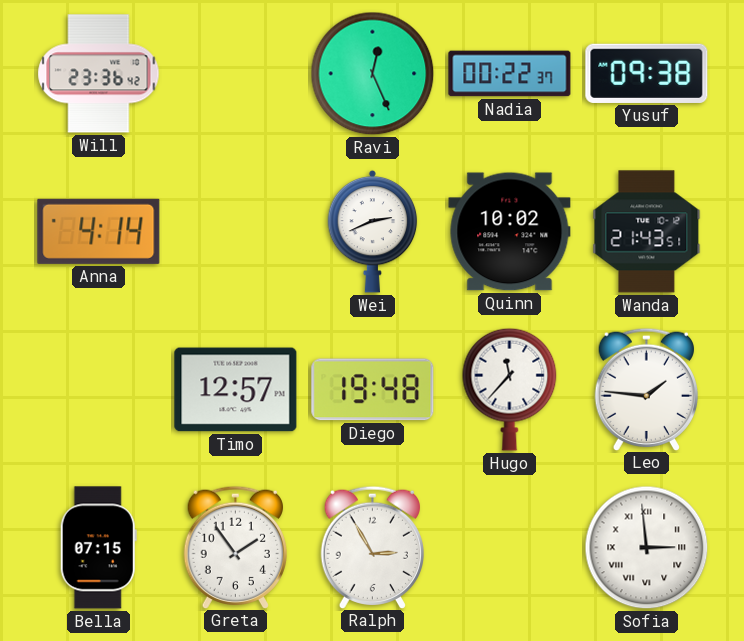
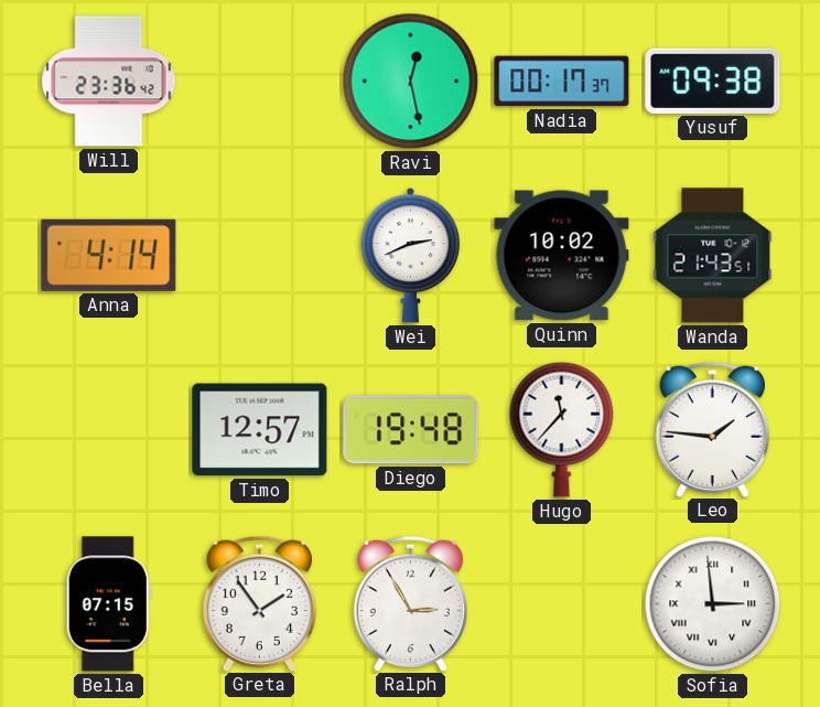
Ravi: 12:26 -> 12:28
Nadia: 00:22 -> 00:17
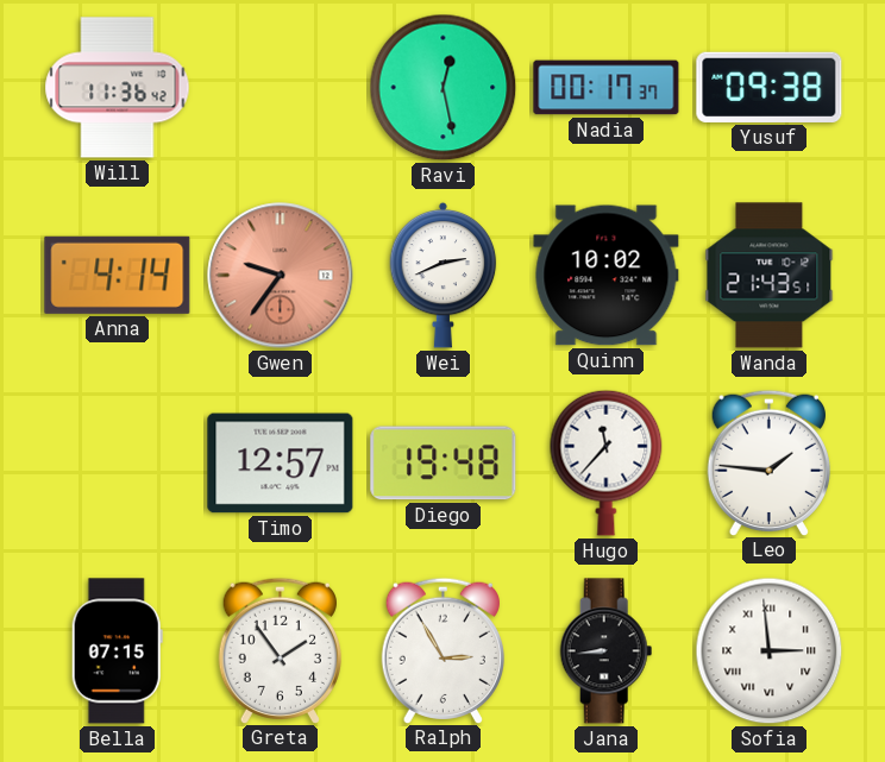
Will: 23:36 -> 11:36
Gwen: none -> 9:36
Jana: none -> 8:44
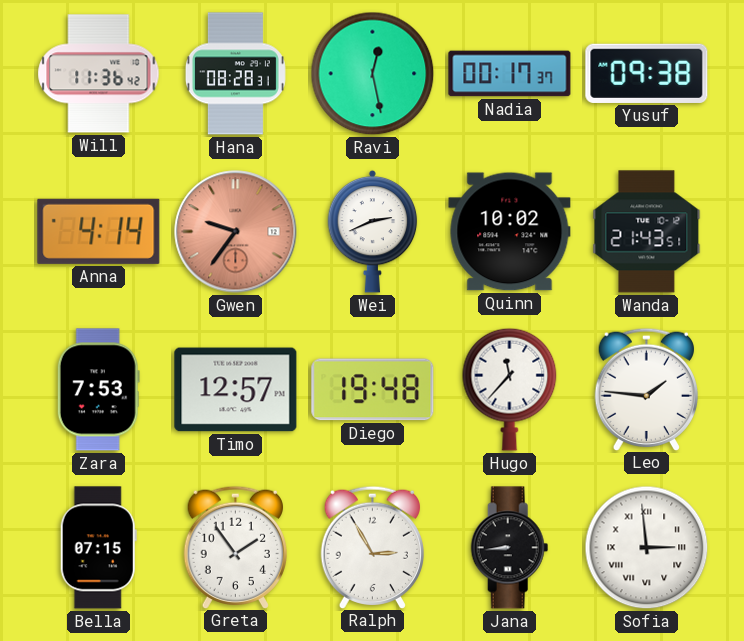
Hana: none -> 08:28
Zara: none -> 7:53
